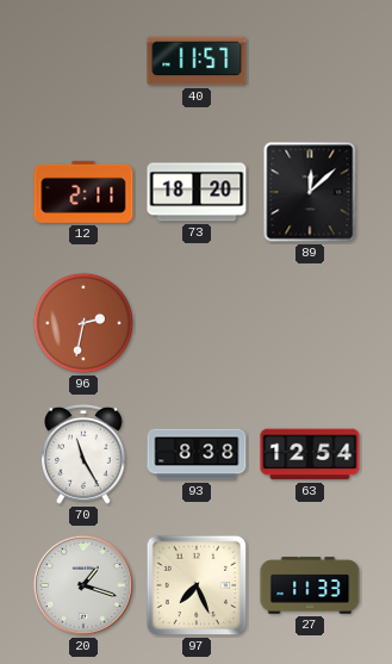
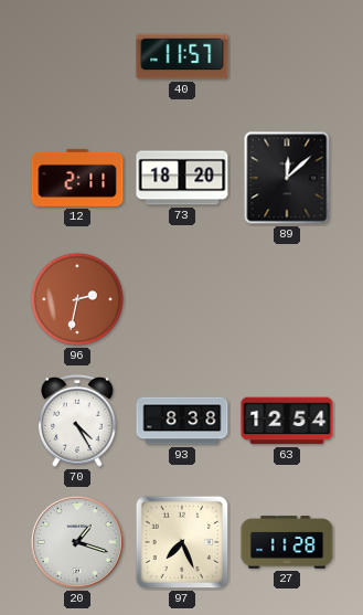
70: 11:25 -> 4:25
27: 11:33 -> 11:28
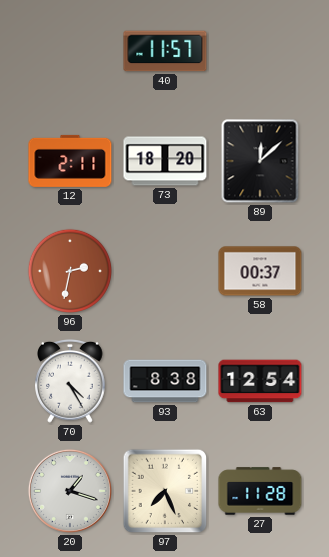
58: none -> 00:37
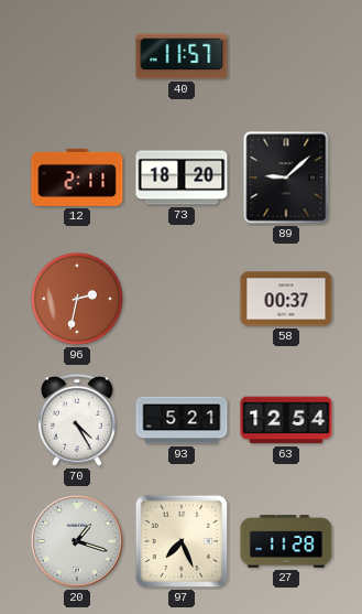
89: 12:08 -> 9:08
93: 8:38 -> 5:21
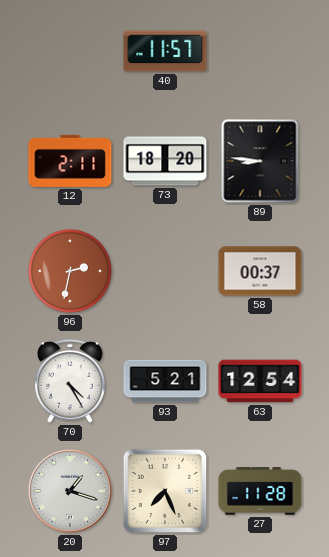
89: 9:08 -> 8:46
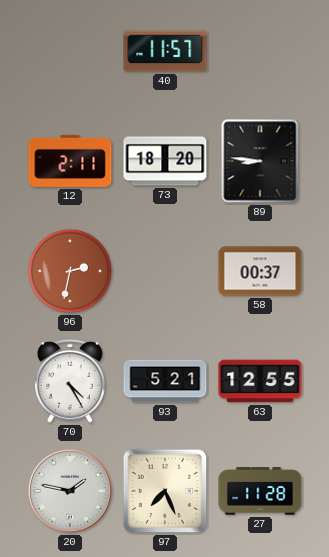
63: 12:54 -> 12:55
20: 1:18 -> 1:47
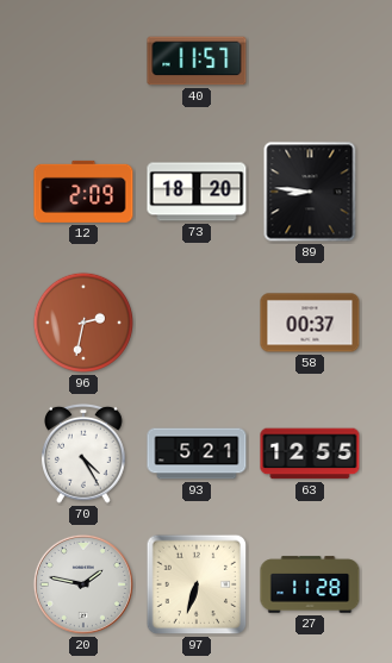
12: 2:11 -> 2:09
97: 7:26 -> 6:33
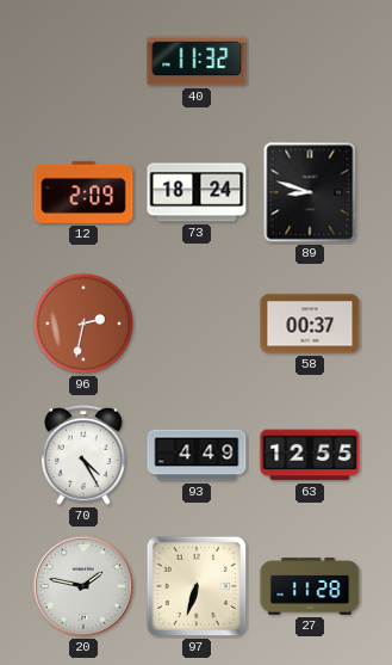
40: 11:57 -> 11:32
73: 18:20 -> 18:24
89: 8:46 -> 8:48
93: 5:21 -> 4:49
